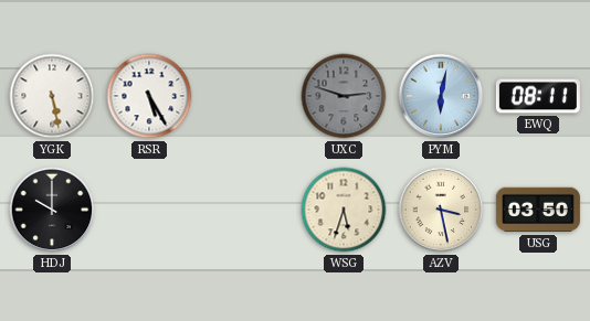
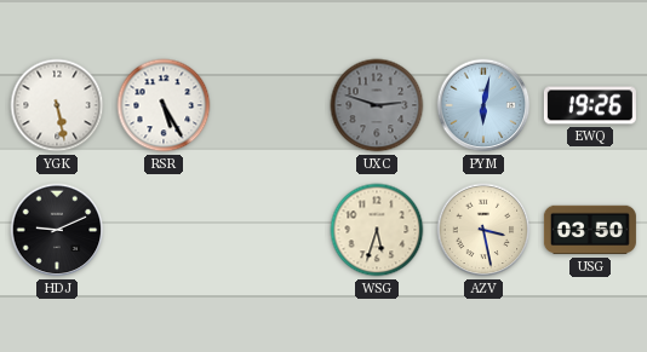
EWQ: 08:11 -> 19:26
HDJ: 10:00 -> 9:11
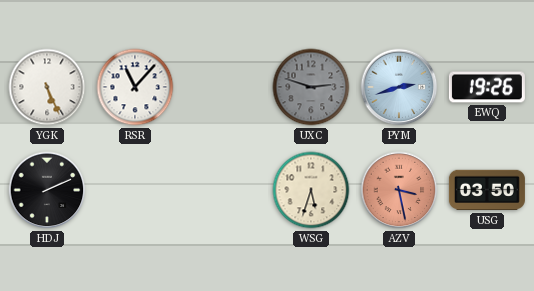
YGK: 5:28 -> 5:26
RSR: 5:25 -> 11:07
PYM: 6:02 -> 2:42
HDJ: 9:11 -> 2:11
AZV dial: cream -> salmon
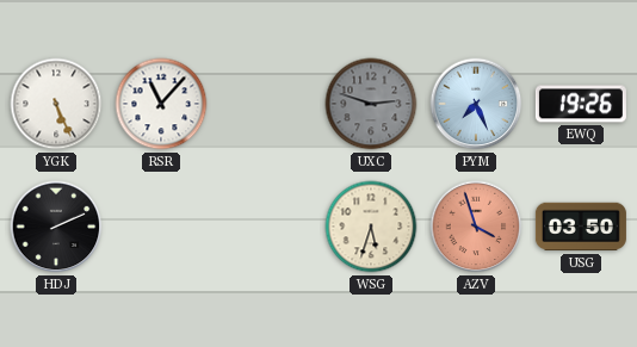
PYM: 2:42 -> 7:26
AZV: 3:28 -> 3:57
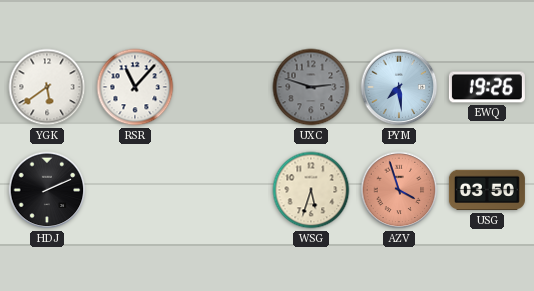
YGK: 5:26 -> 5:39
PYM: 7:26 -> 7:29
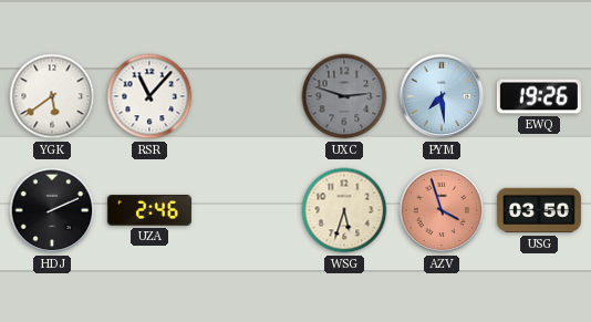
UZA: none -> 2:46
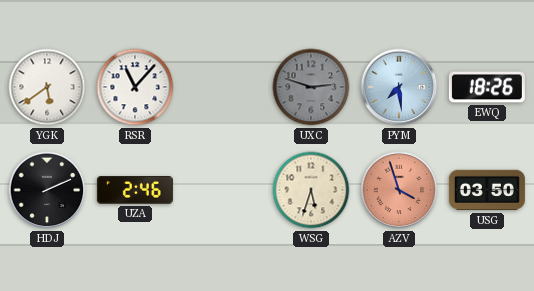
EWQ: 19:26 -> 18:26
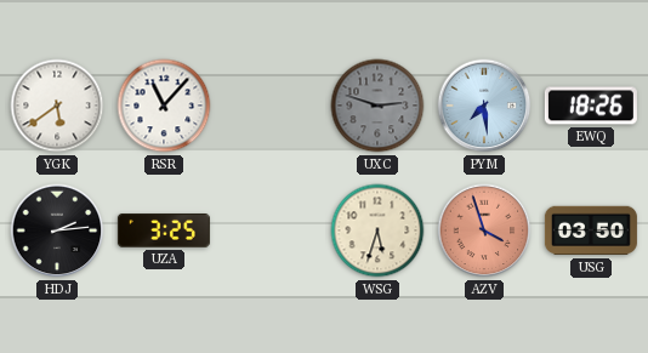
HDJ: 2:11 -> 2:14
UZA: 2:46 -> 3:25
